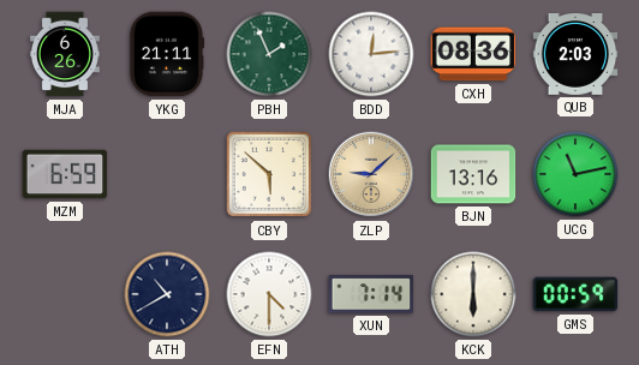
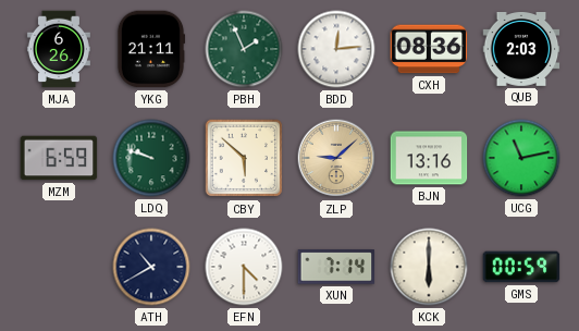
LDQ: none -> 9:48
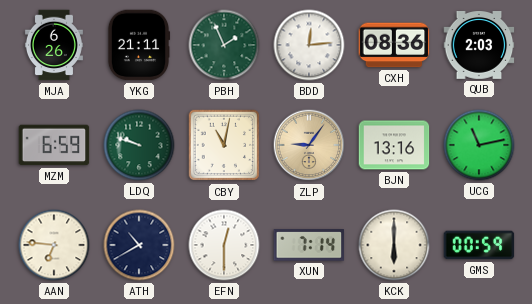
CBY: 5:52 -> 11:02
ZLP: 9:08 -> 9:06
AAN: none -> 6:46
EFN: 4:30 -> 12:30
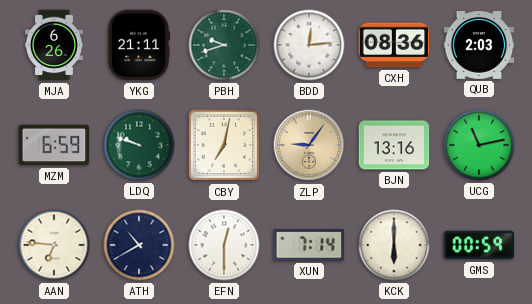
PBH: 1:56 -> 9:42
CBY: 11:02 -> 7:02
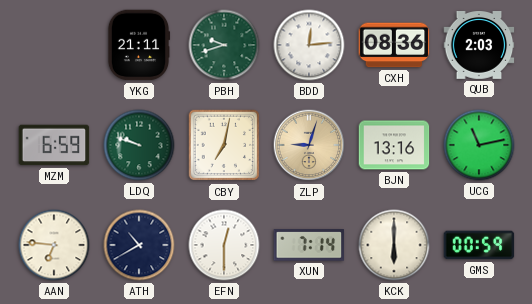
MJA: 6:26 -> none
ZLP: 9:06 -> 9:03
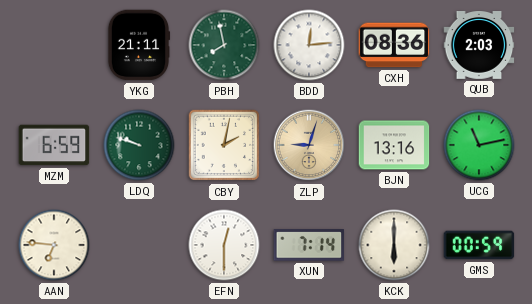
PBH: 9:42 -> 7:58
CBY: 7:02 -> 2:02
ATH: 10:40 -> none
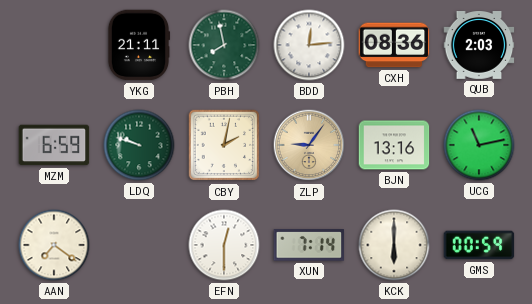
ZLP: 9:03 -> 9:06
AAN: 6:46 -> 7:21
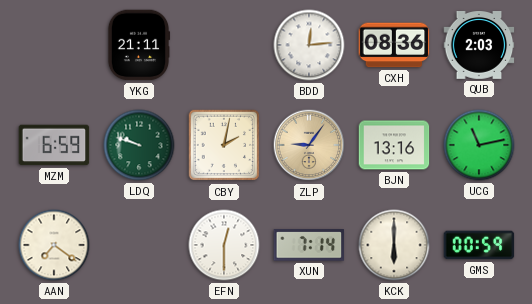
PBH: 7:58 -> none
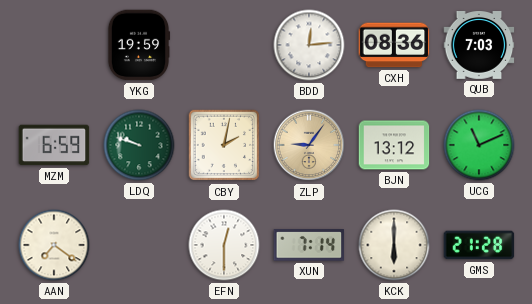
YKG: 21:11 -> 19:59
QUB: 2:03 -> 7:03
BJN: 13:16 -> 13:12
UCG: 11:13 -> 11:11
GMS: 00:59 -> 21:28
